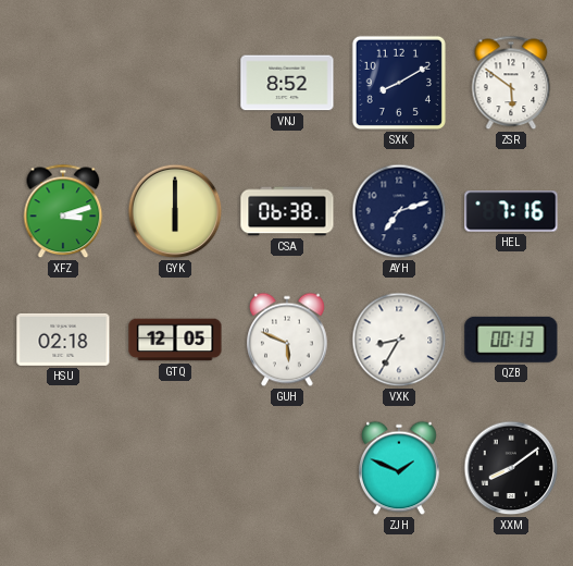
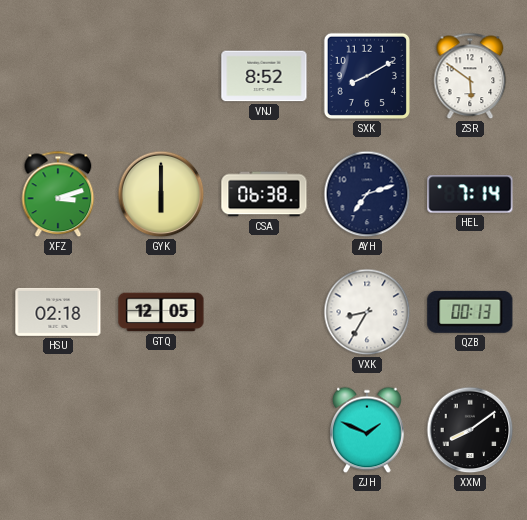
HEL: 7:16 -> 7:14
GUH: 5:49 -> none
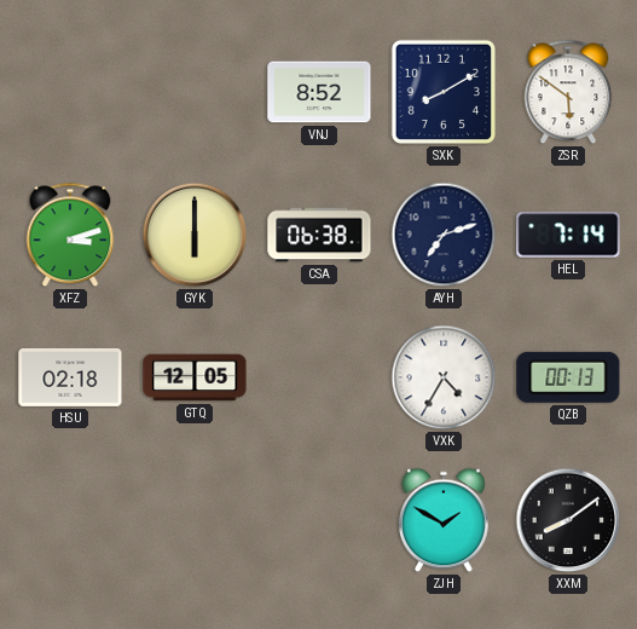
VXK: 8:35 -> 4:35
ZJH: 1:49 -> 1:50
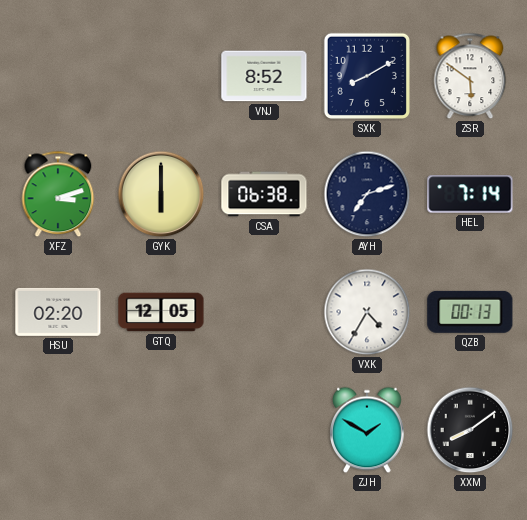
HSU: 02:18 -> 02:20
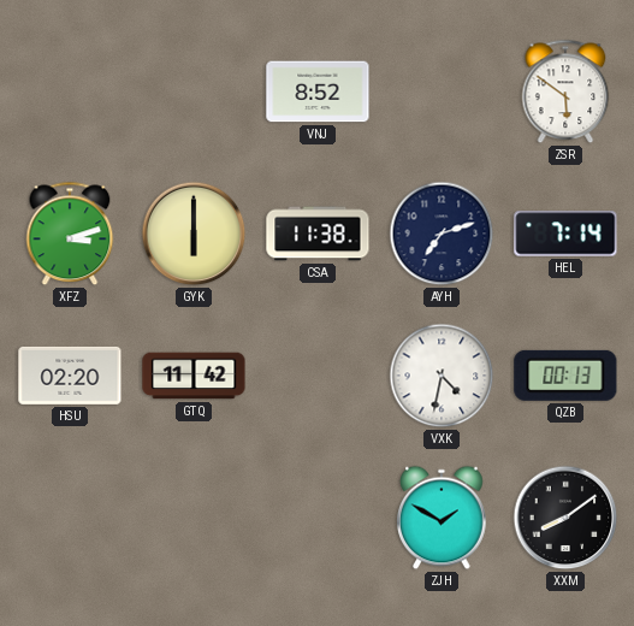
SXK: 8:10 -> none
CSA: 06:38 -> 11:38
GTQ: 12:05 -> 11:42
VXK: 4:35 -> 4:32
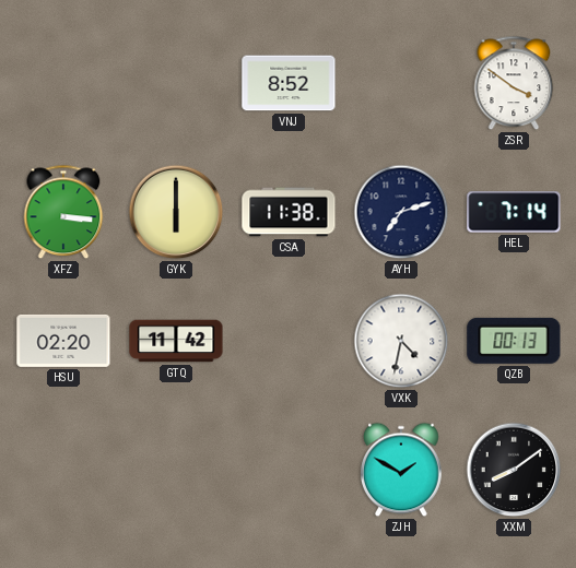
ZSR: 5:51 -> 3:51
XFZ: 3:12 -> 3:16
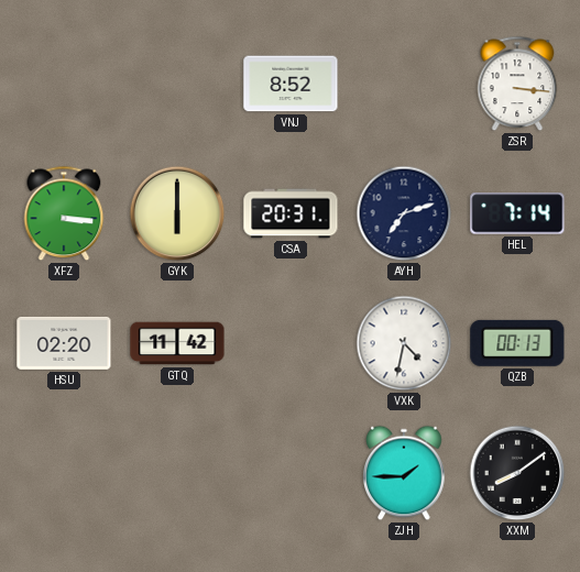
ZSR: 3:51 -> 3:16
CSA: 11:38 -> 20:31
ZJH: 1:50 -> 1:45
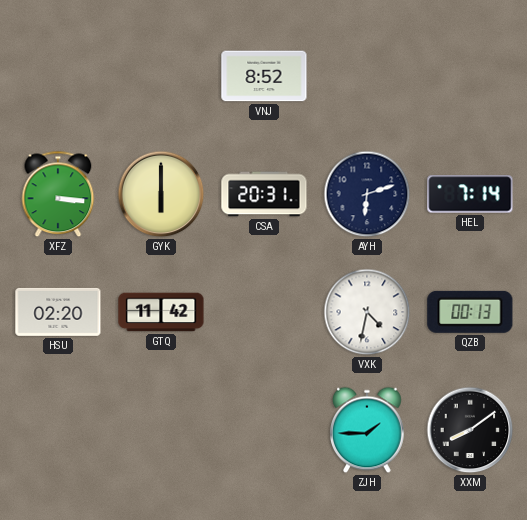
ZSR: 3:16 -> none
AYH: 7:12 -> 6:12
